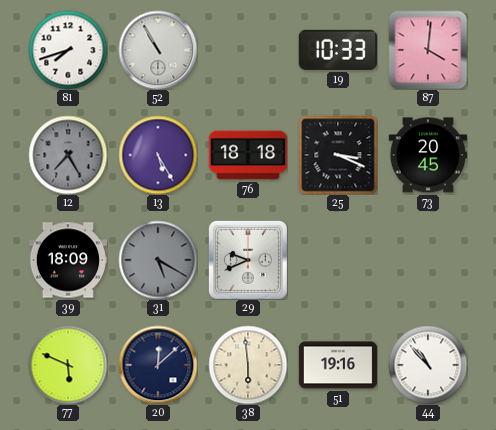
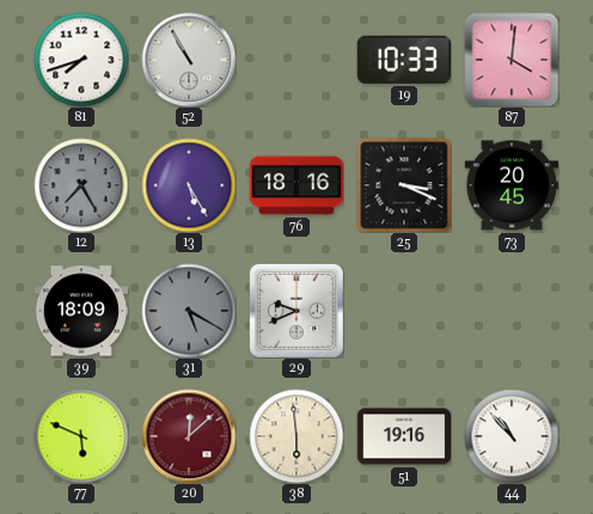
76: 18:18 -> 18:16
20 dial: navy -> burgundy
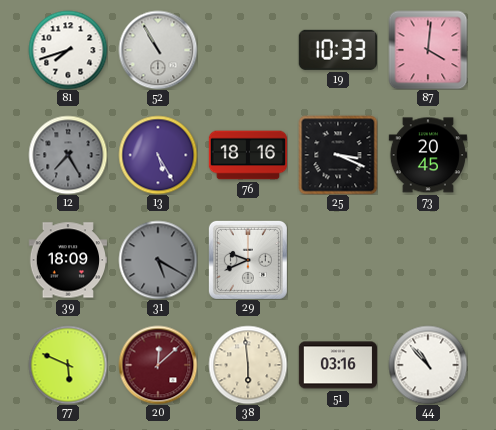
51: 19:16 -> 03:16
